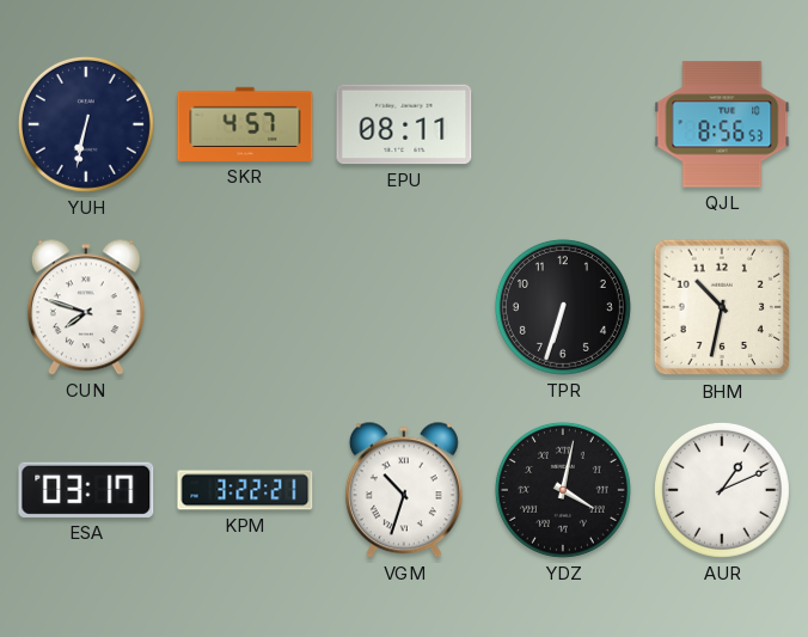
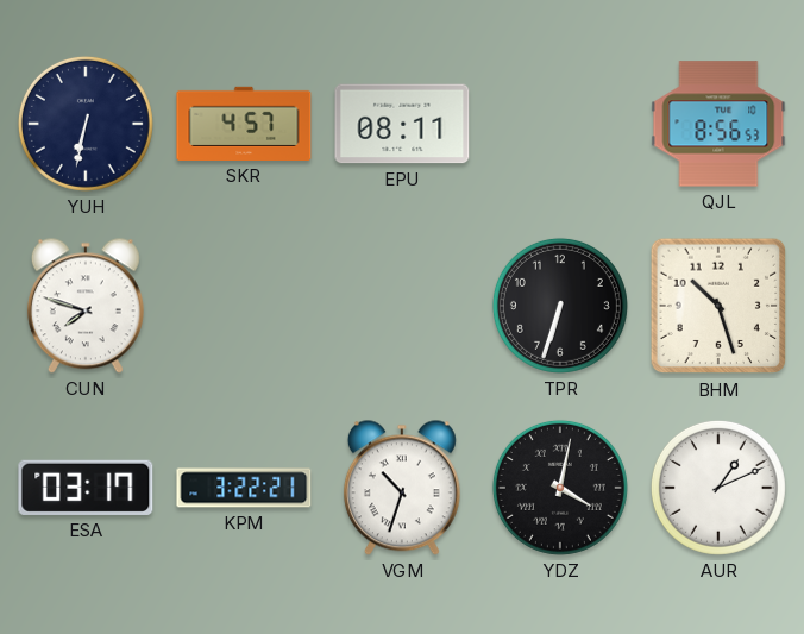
BHM: 10:32 -> 10:27
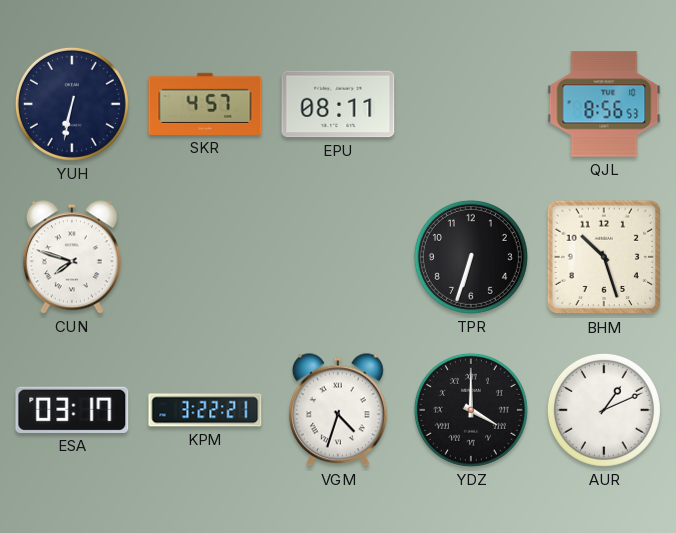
VGM: 10:33 -> 4:33
YDZ: 4:02 -> 4:00
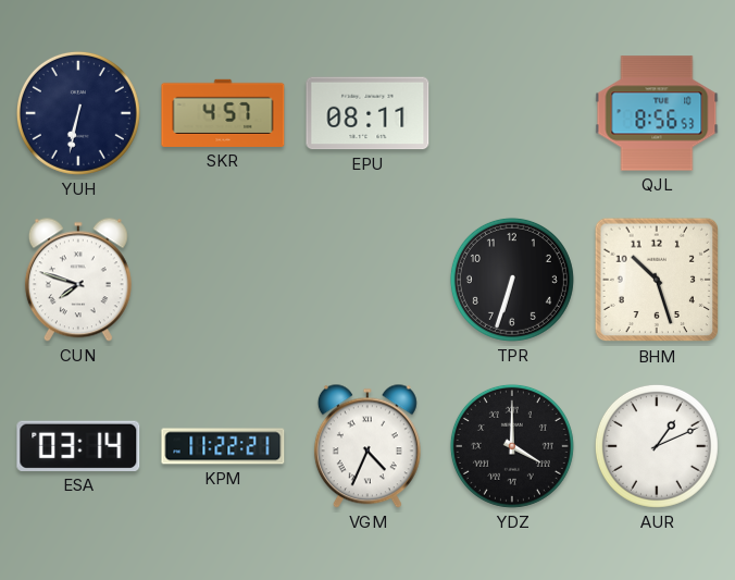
ESA: 03:17 -> 03:14
KPM: 3:22 -> 11:22
VGM: 4:33 -> 4:34
